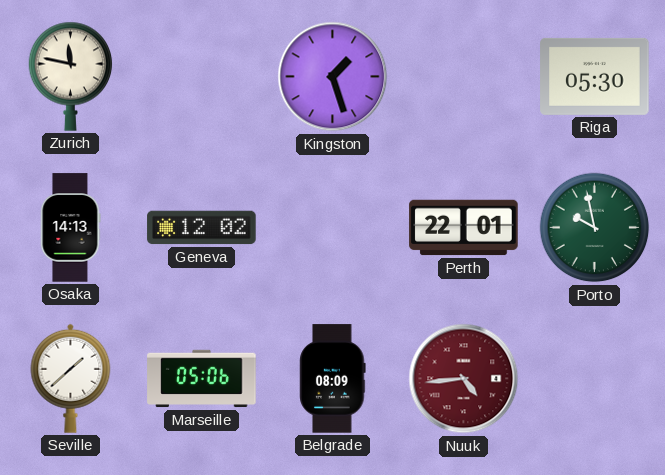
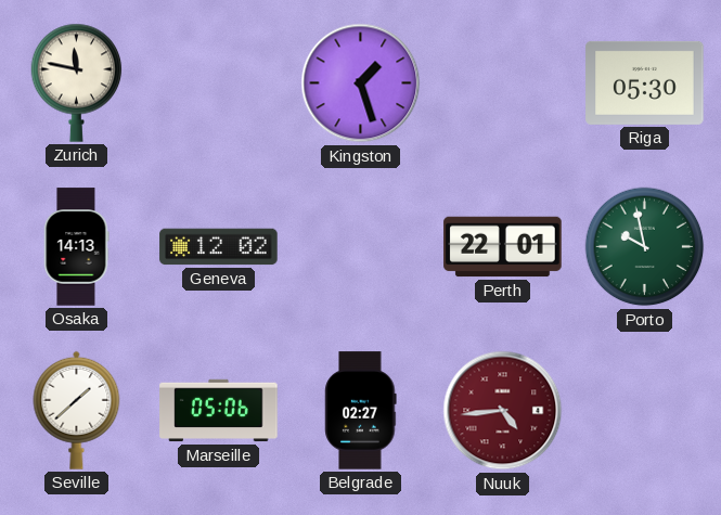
Belgrade: 08:09 -> 02:27
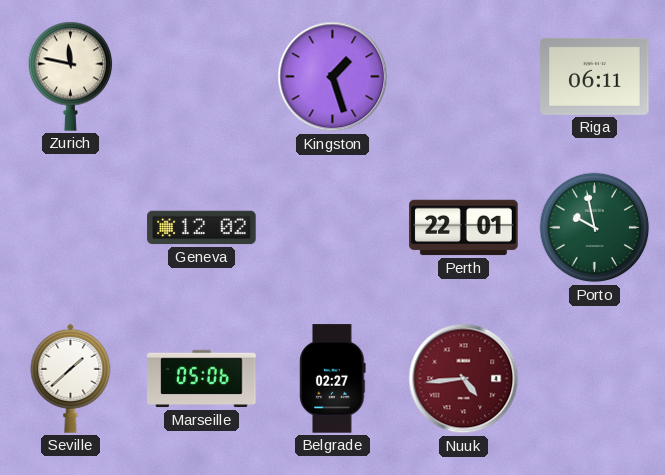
Riga: 05:30 -> 06:11
Osaka: 14:13 -> none
